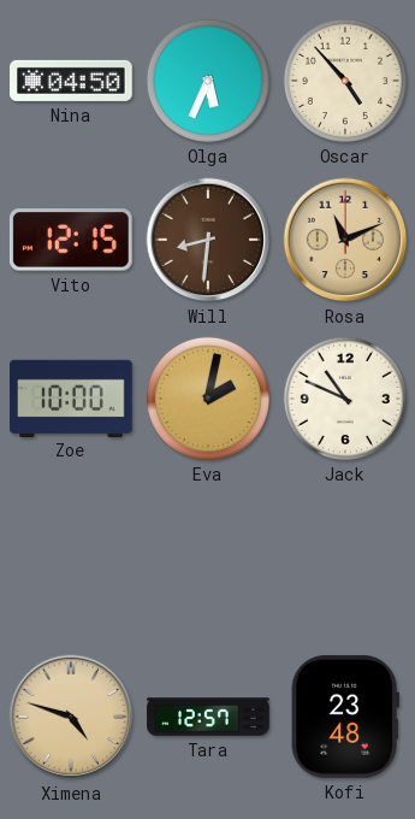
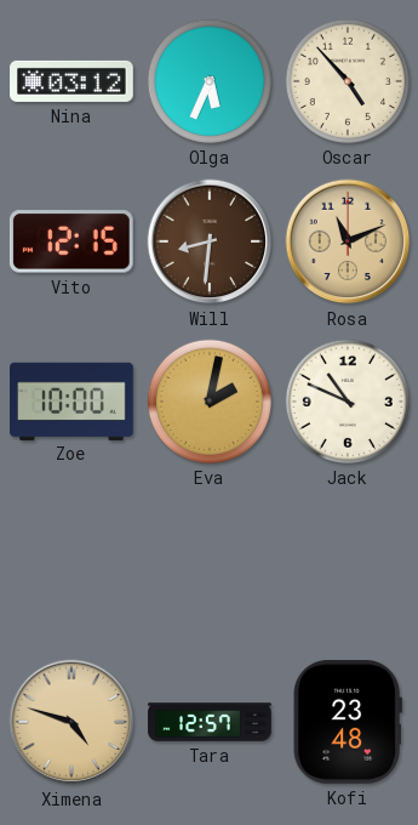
Nina: 04:50 -> 03:12
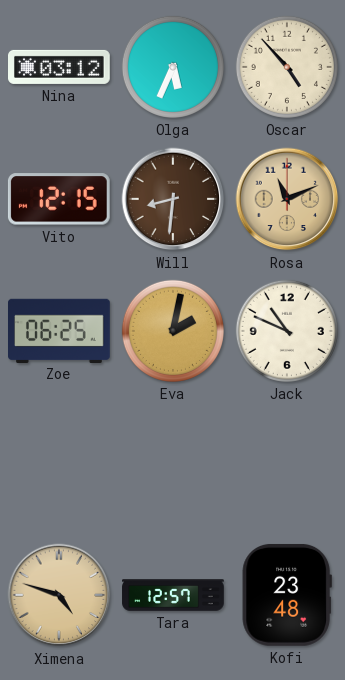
Zoe: 10:00 -> 06:25
